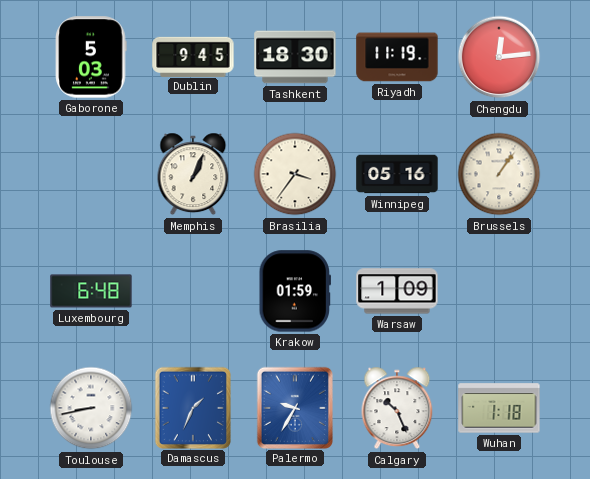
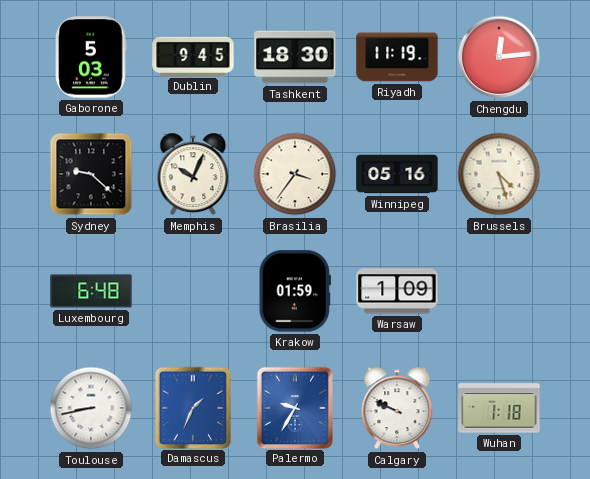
Sydney: none -> 9:22
Memphis: 1:04 -> 10:04
Brussels: 1:06 -> 4:27
Calgary: 10:26 -> 9:49
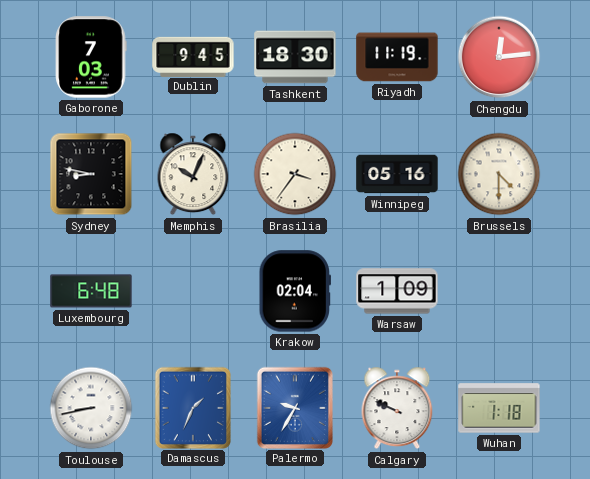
Gaborone: 5:03 -> 7:03
Sydney: 9:22 -> 8:47
Brussels: 4:27 -> 4:30
Krakow: 01:59 -> 02:04
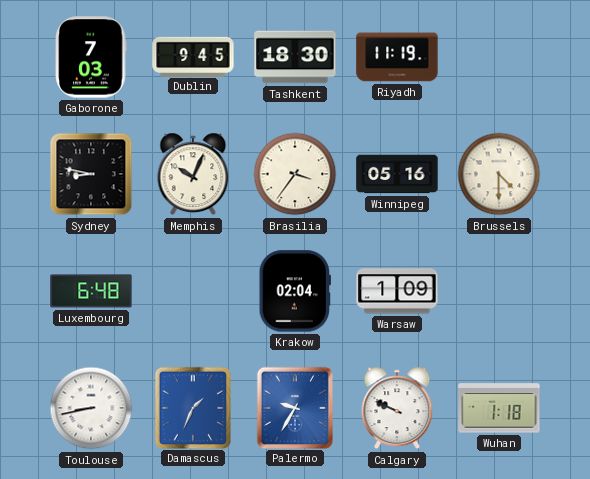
Chengdu: 12:14 -> none
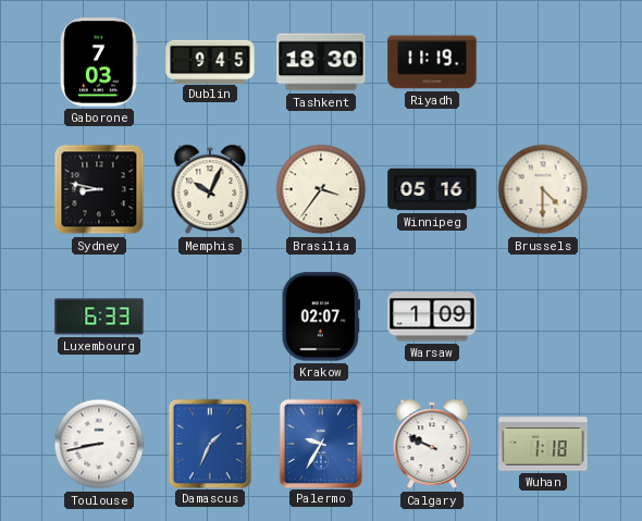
Luxembourg: 6:48 -> 6:33
Krakow: 02:04 -> 02:07
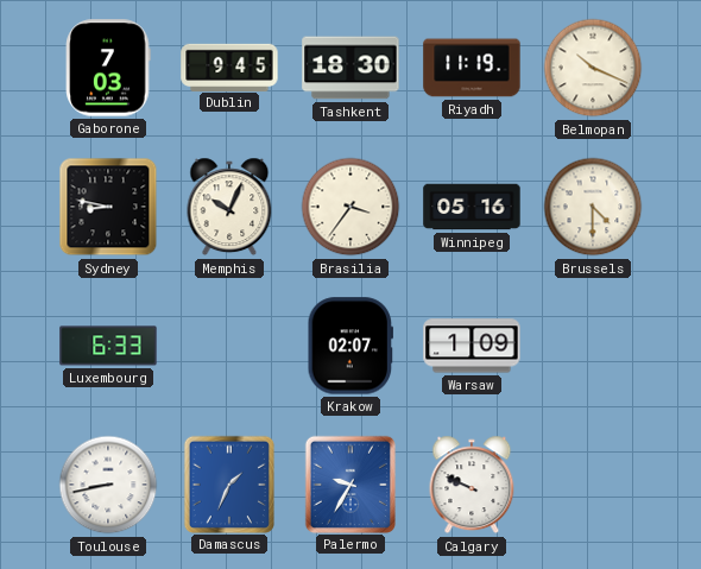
Belmopan: none -> 10:19
Wuhan: 1:18 -> none
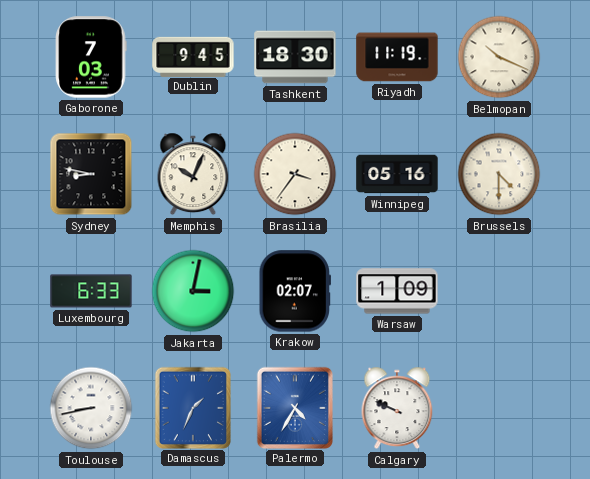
Jakarta: none -> 3:02
Palermo: 9:35 -> 4:35
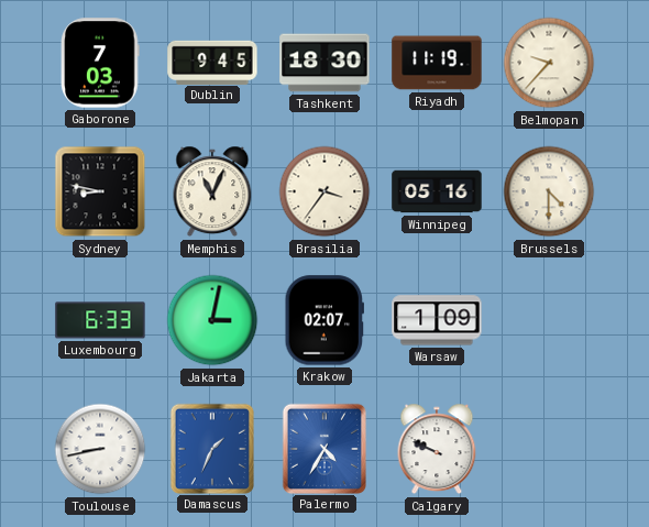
Belmopan: 10:19 -> 9:37
Memphis: 10:04 -> 11:04
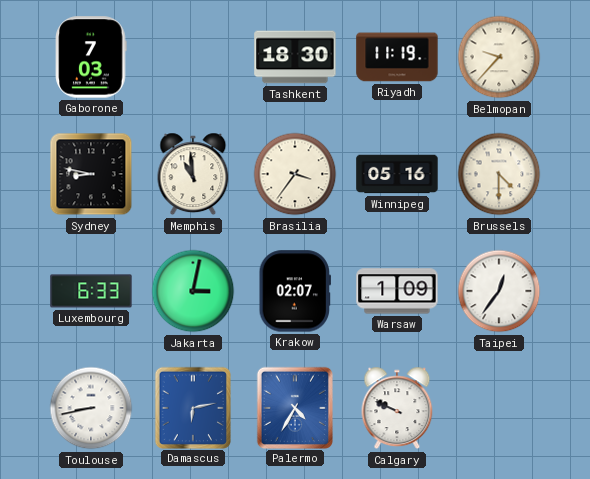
Dublin: 9:45 -> none
Memphis: 11:04 -> 10:59
Taipei: none -> 12:36
Damascus: 1:34 -> 6:13
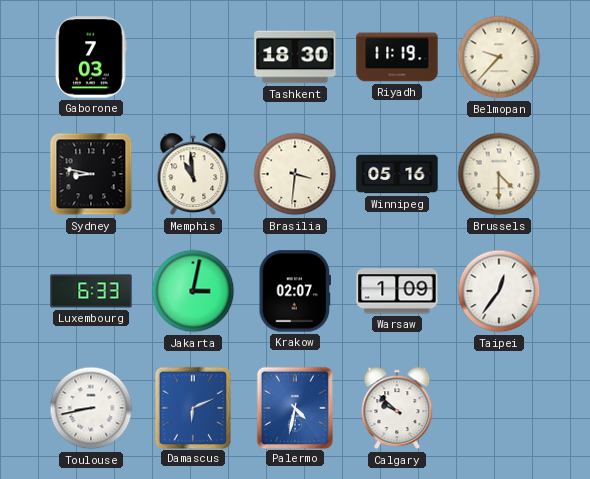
Brasilia: 3:36 -> 3:31
Damascus: 6:13 -> 6:11
Palermo: 4:35 -> 4:32
Calgary: 9:49 -> 9:52
